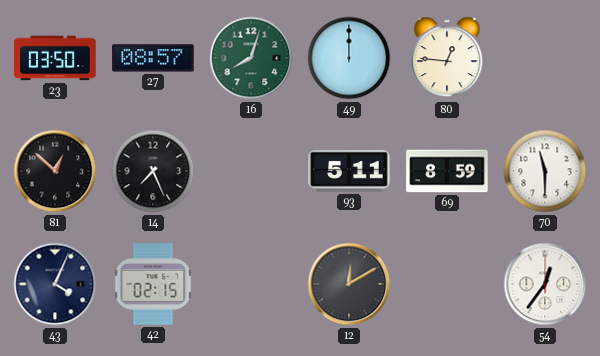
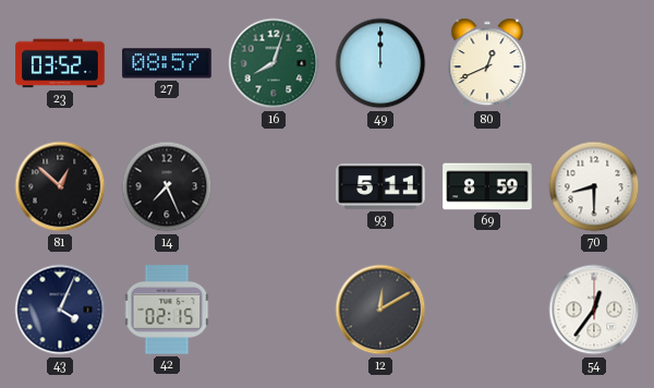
23: 03:50 -> 03:52
80: 12:46 -> 12:41
70: 11:30 -> 8:30
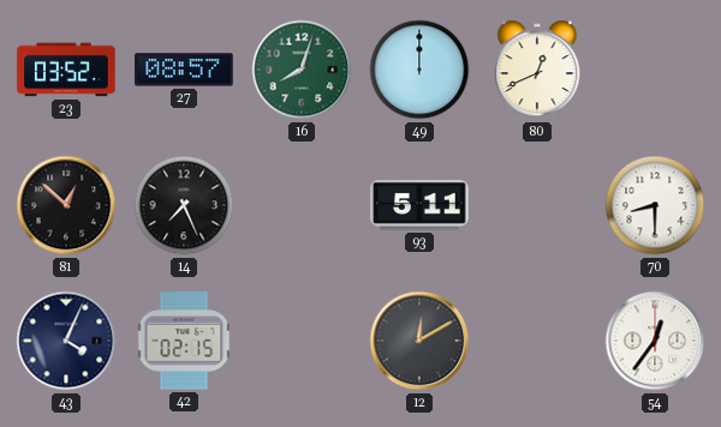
69: 8:59 -> none
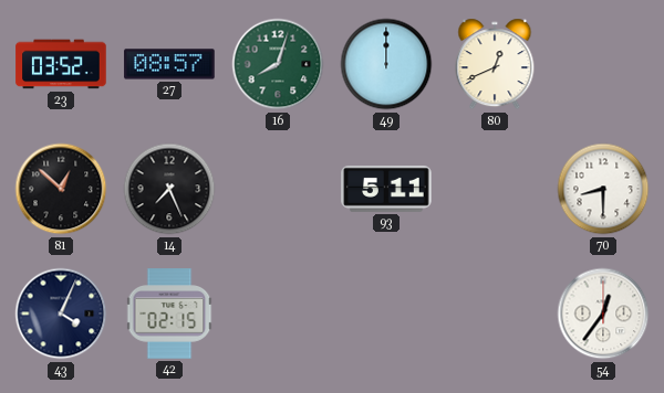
12: 12:10 -> none
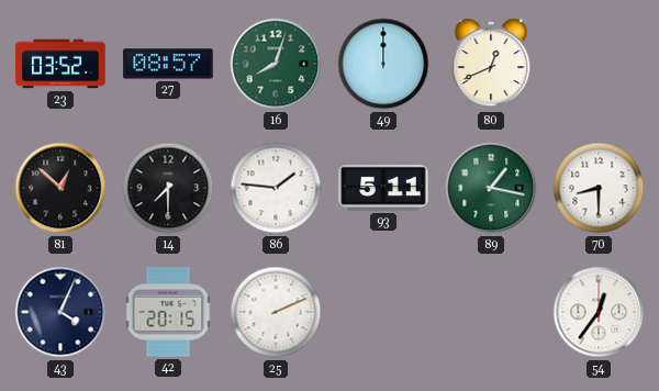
14: 7:26 -> 7:30
86: none -> 1:46
89: none -> 1:17
42: 02:15 -> 20:15
25: none -> 2:11
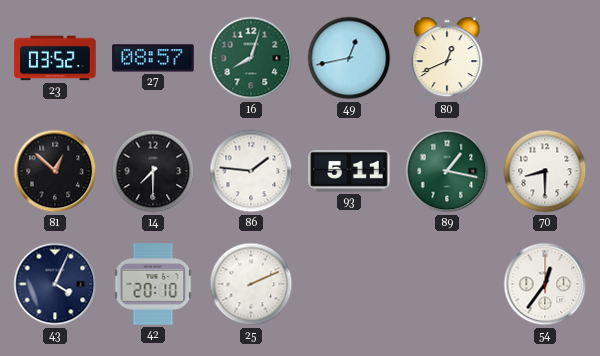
49: 12:00 -> 12:43
42: 20:15 -> 20:10
